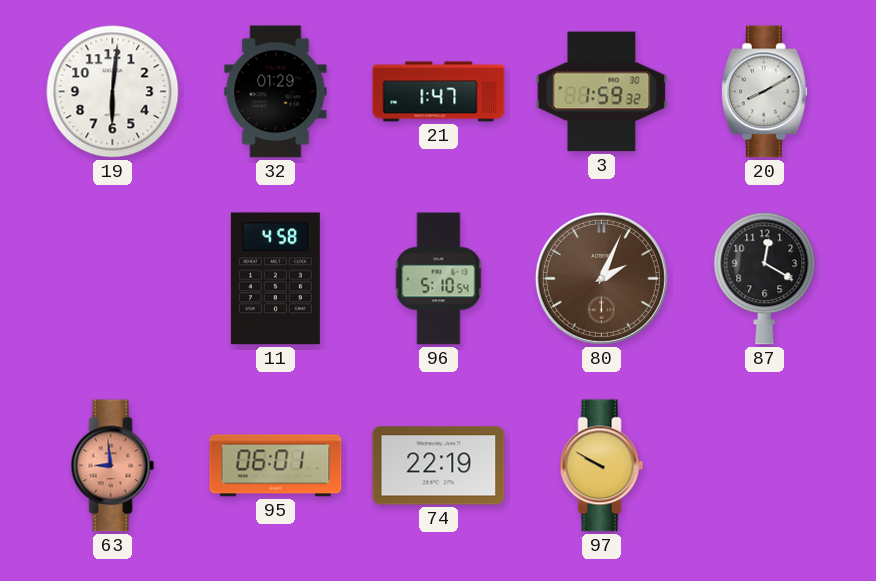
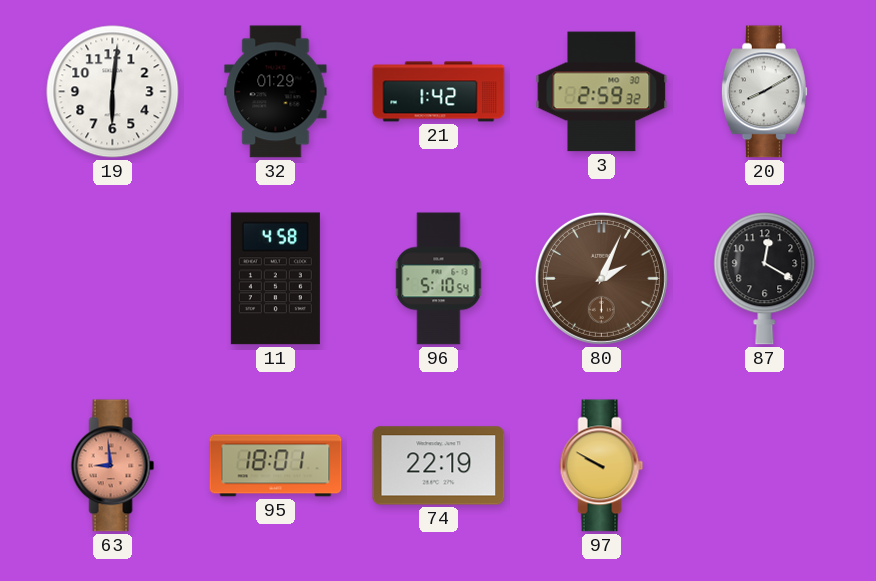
21: 1:47 -> 1:42
3: 1:59 -> 2:59
95: 06:01 -> 18:01
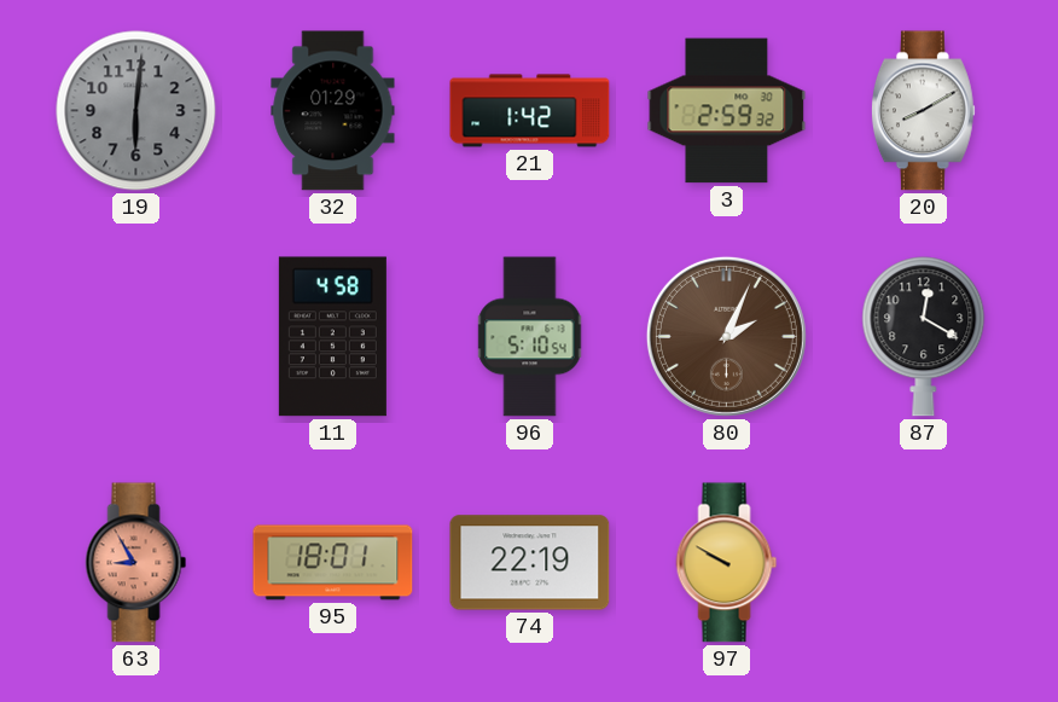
19 dial: white -> grey
63: 8:59 -> 8:55
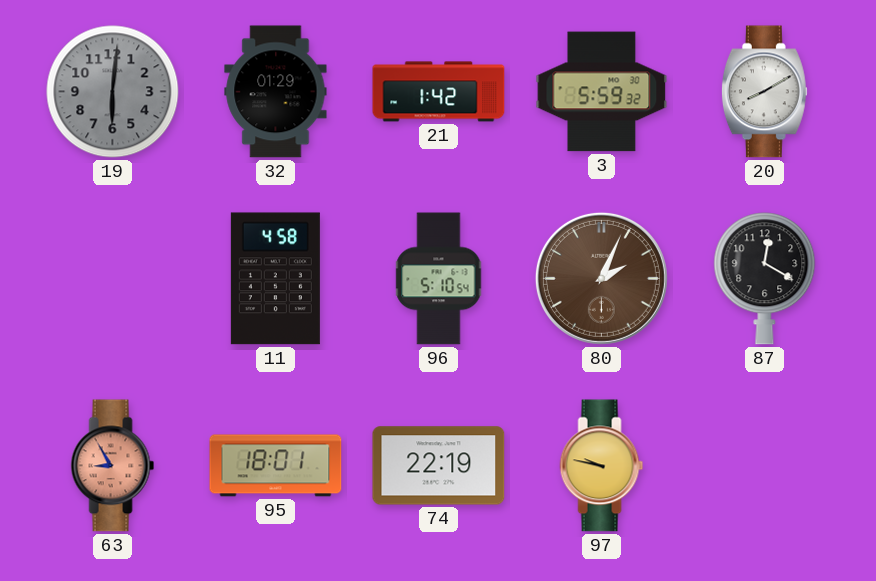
3: 2:59 -> 5:59
97: 9:50 -> 9:47
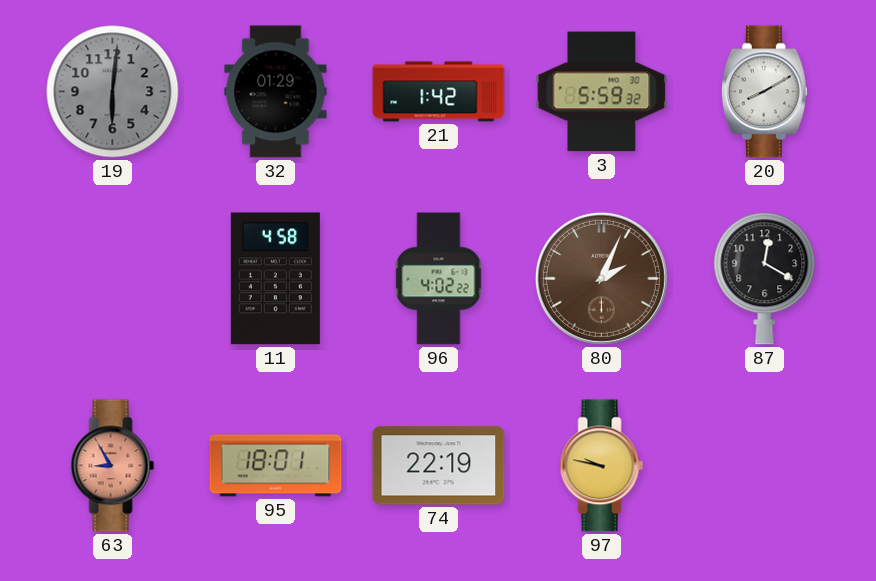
96: 5:10 -> 4:02
